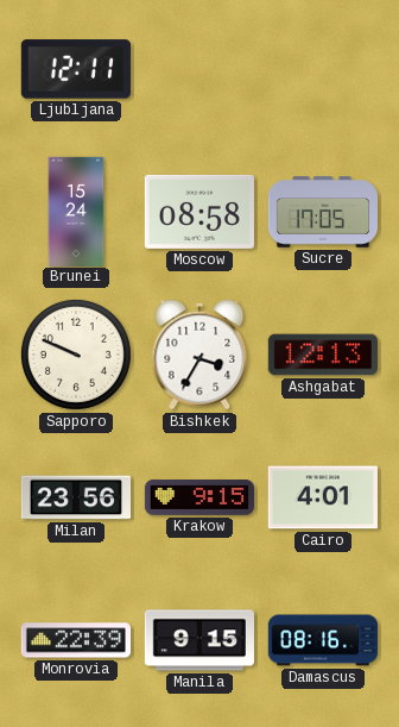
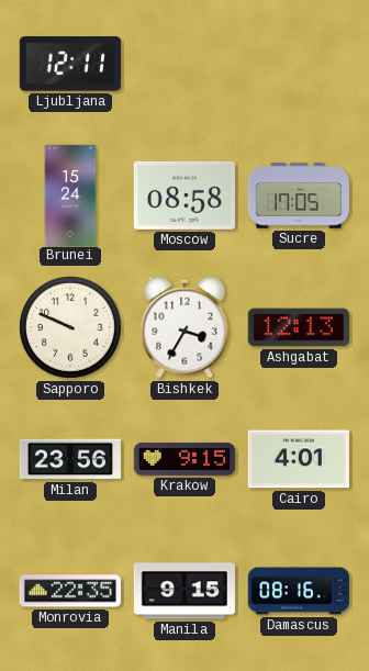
Monrovia: 22:39 -> 22:35
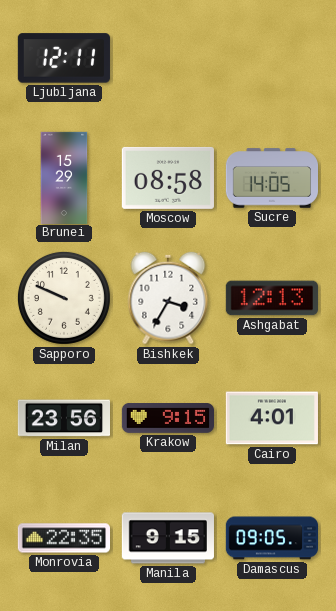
Brunei: 15:24 -> 15:29
Sucre: 17:05 -> 14:05
Damascus: 08:16 -> 09:05
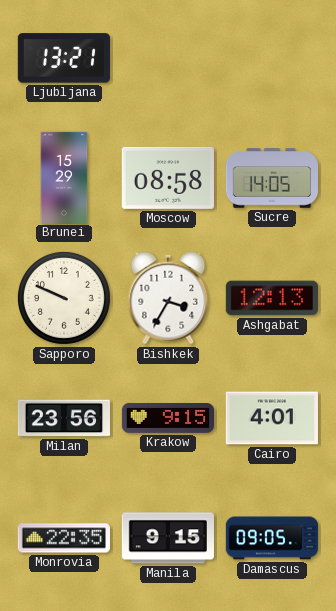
Ljubljana: 12:11 -> 13:21
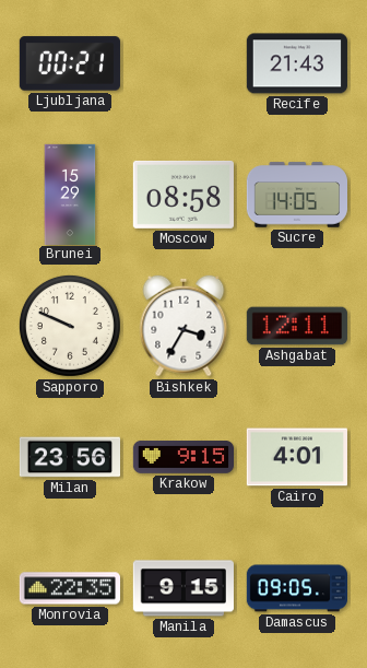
Ljubljana: 13:21 -> 00:21
Recife: none -> 21:43
Ashgabat: 12:13 -> 12:11
